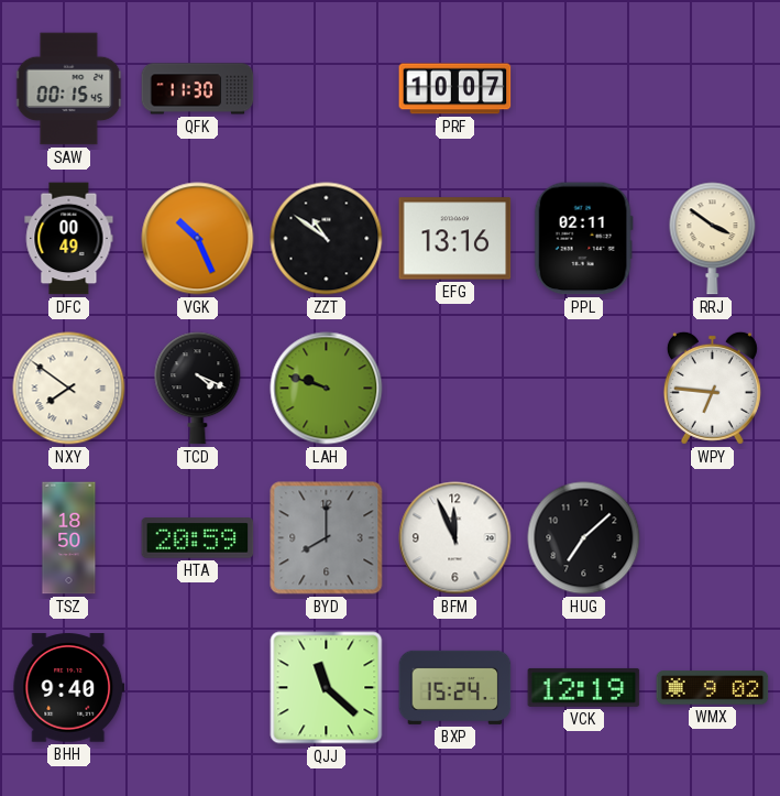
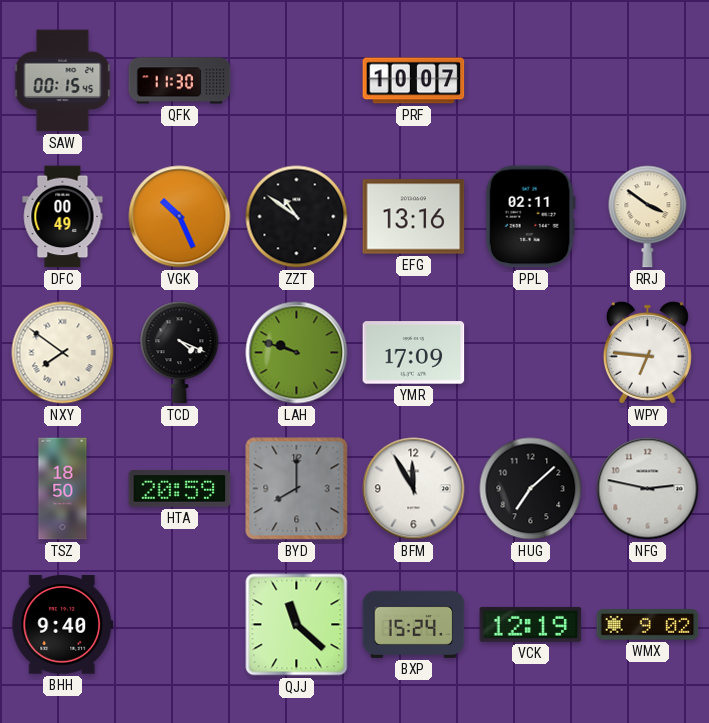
YMR: none -> 17:09
BFM: 11:56 -> 11:55
NFG: none -> 2:47
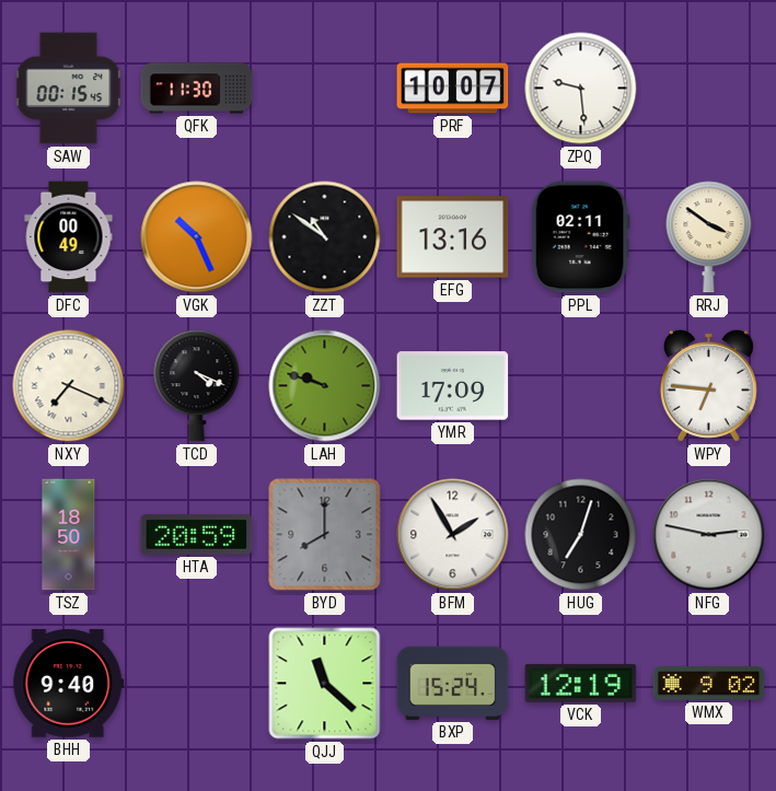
ZPQ: none -> 9:29
NXY: 7:51 -> 7:19
BFM: 11:55 -> 1:55
HUG: 7:08 -> 7:03
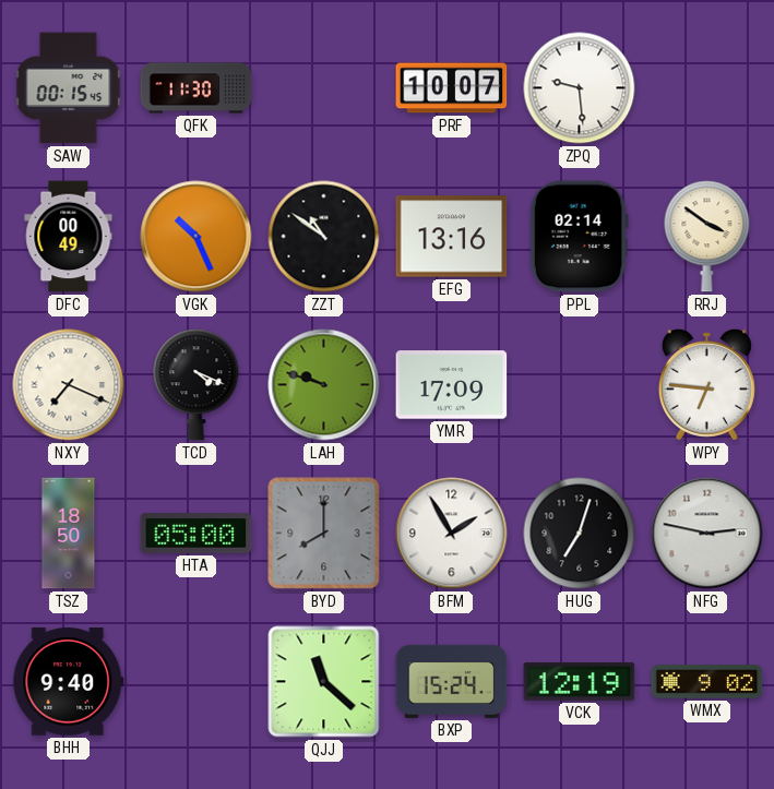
PPL: 02:11 -> 02:14
HTA: 20:59 -> 05:00
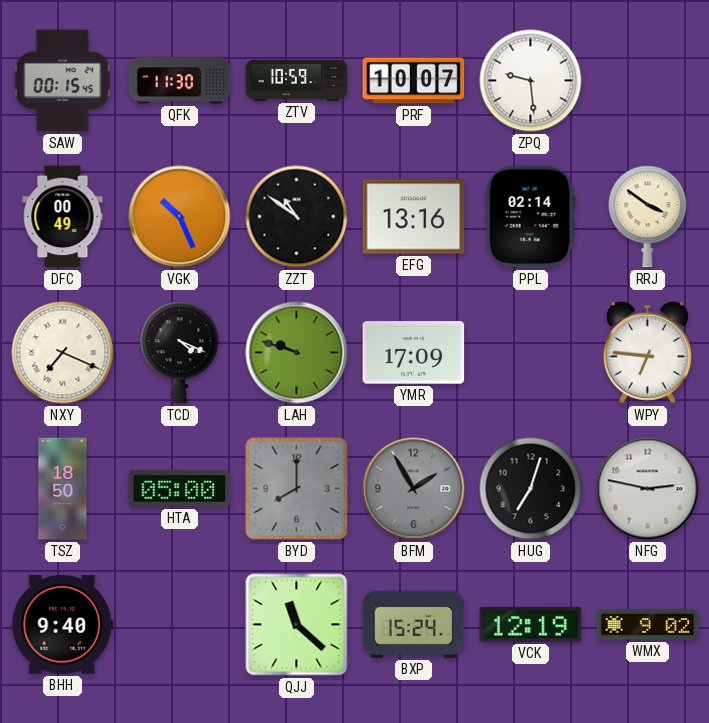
ZTV: none -> 10:59
BFM dial: white -> grey
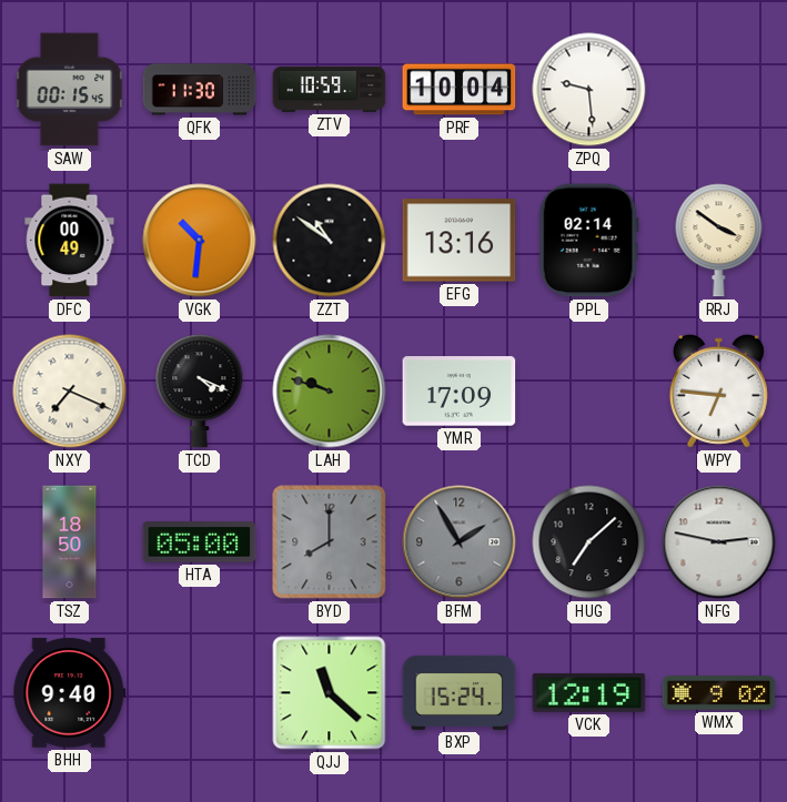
PRF: 10:07 -> 10:04
VGK: 10:26 -> 10:31
HUG: 7:03 -> 7:08
